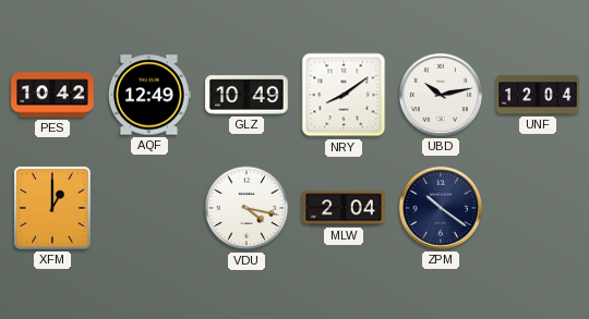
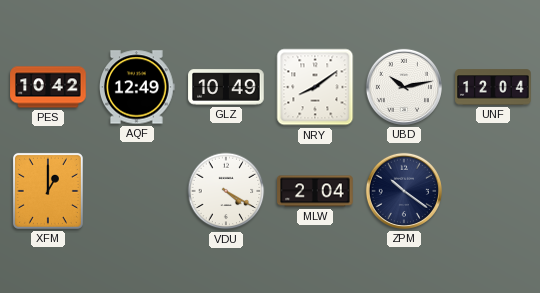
VDU: 4:17 -> 4:20
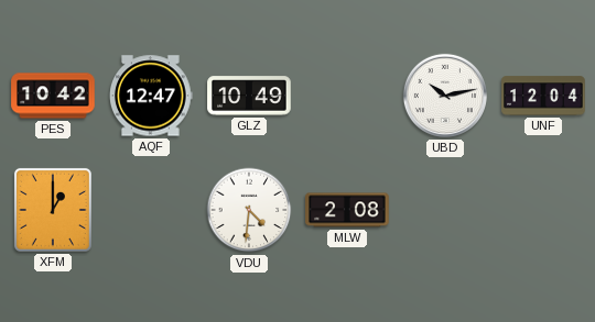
AQF: 12:49 -> 12:47
NRY: 8:09 -> none
VDU: 4:20 -> 4:31
MLW: 2:04 -> 2:08
ZPM: 10:21 -> none
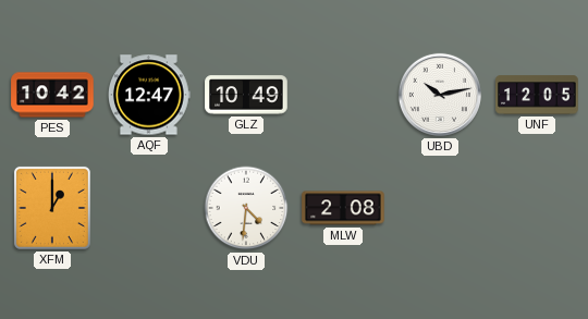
UNF: 12:04 -> 12:05
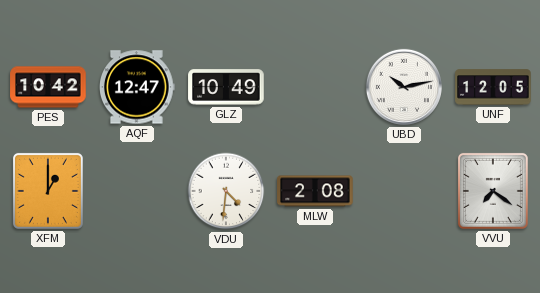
VVU: none -> 7:21
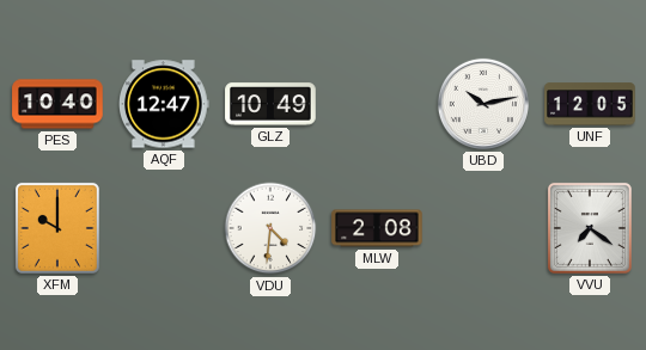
PES: 10:42 -> 10:40
XFM: 1:00 -> 10:00
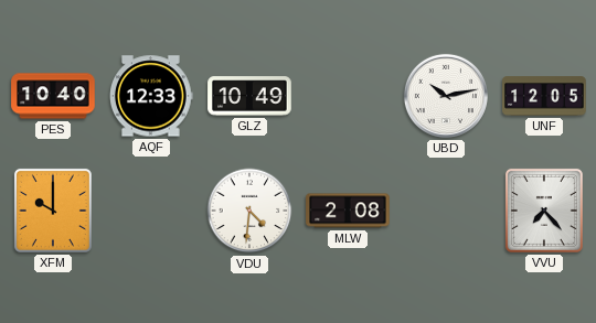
AQF: 12:47 -> 12:33
VVU: 7:21 -> 7:23
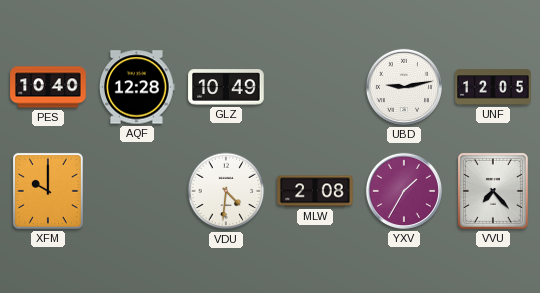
AQF: 12:33 -> 12:28
UBD: 10:13 -> 9:13
YXV: none -> 1:35
